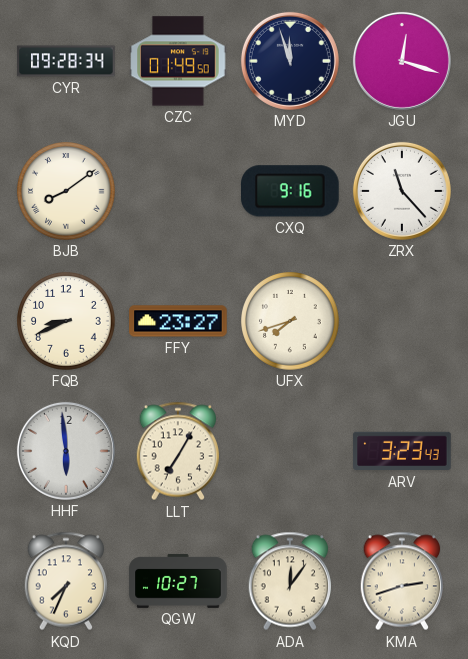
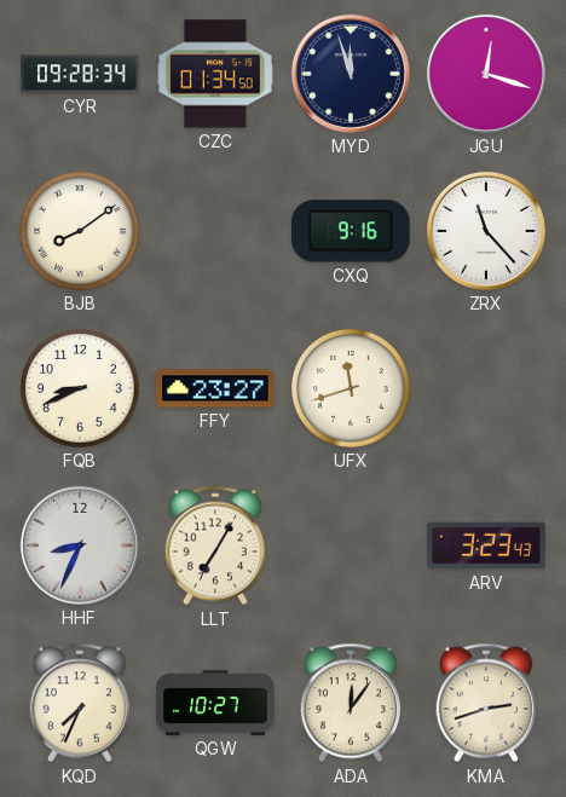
CZC: 01:49 -> 01:34
UFX: 7:42 -> 11:42
HHF: 5:59 -> 8:34
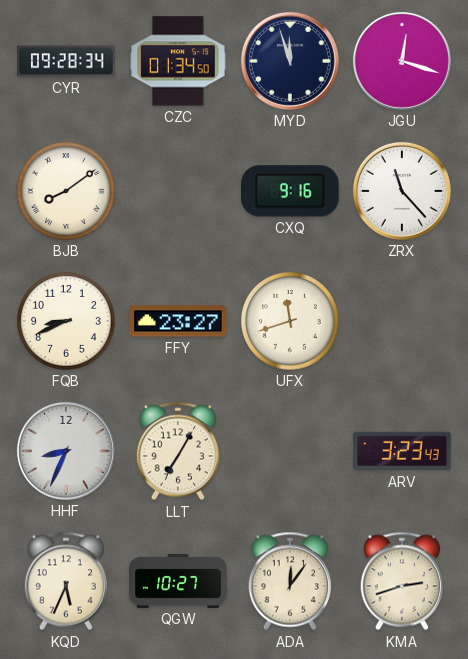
KQD: 7:34 -> 5:34
